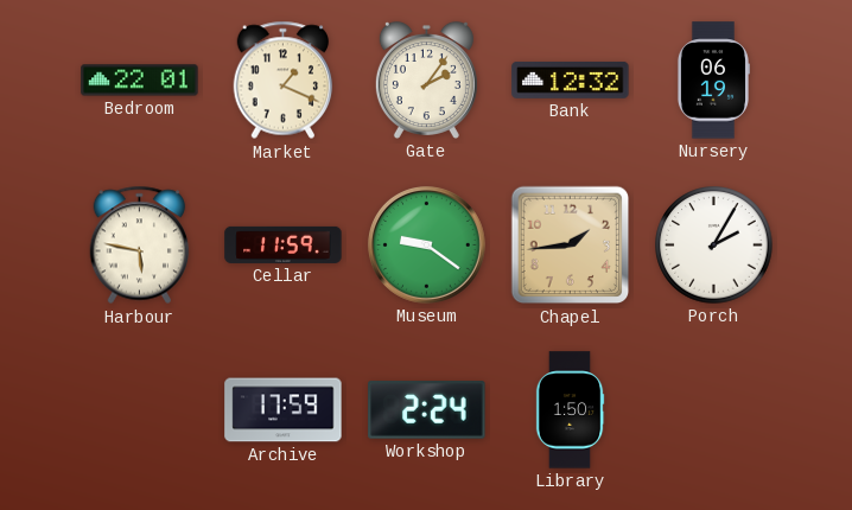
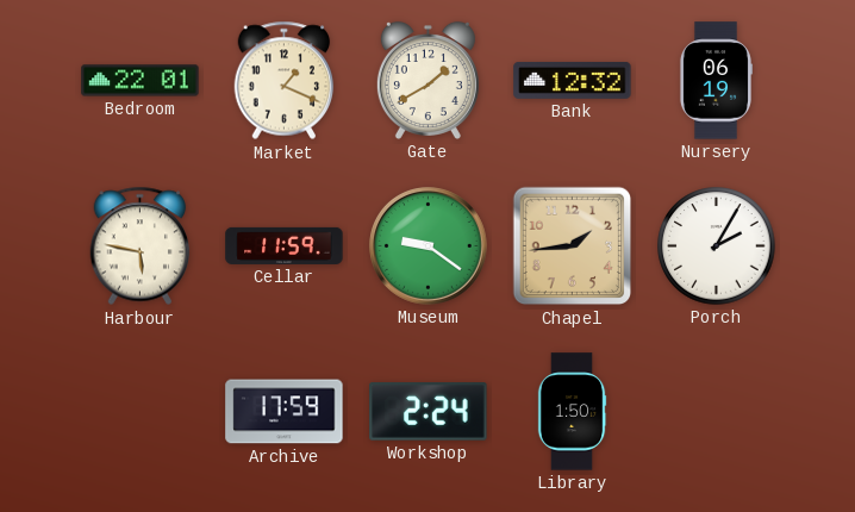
Gate: 2:06 -> 1:40
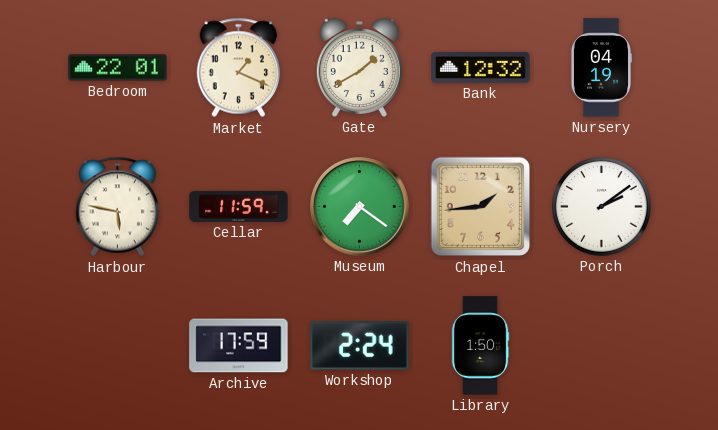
Nursery: 06:19 -> 04:19
Museum: 9:21 -> 7:21
Porch: 2:05 -> 2:09
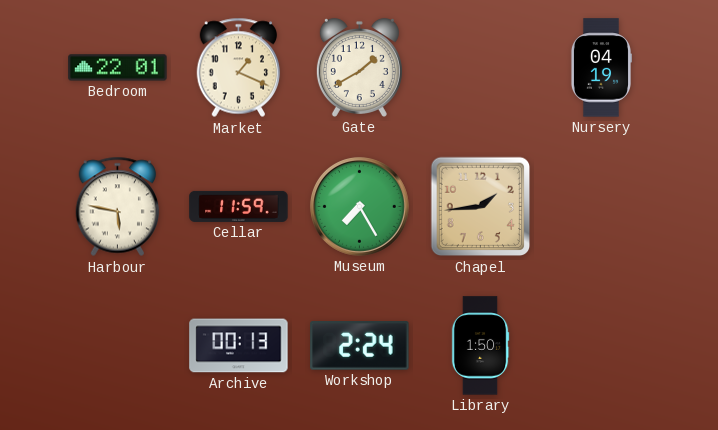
Bank: 12:32 -> none
Museum: 7:21 -> 7:25
Porch: 2:09 -> none
Archive: 17:59 -> 00:13
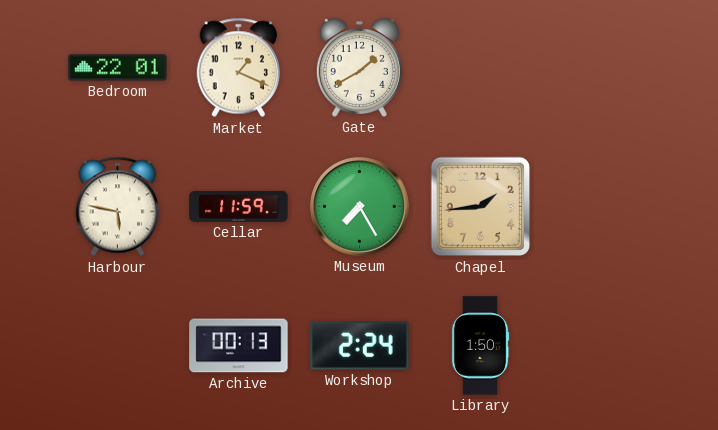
Nursery: 04:19 -> none
